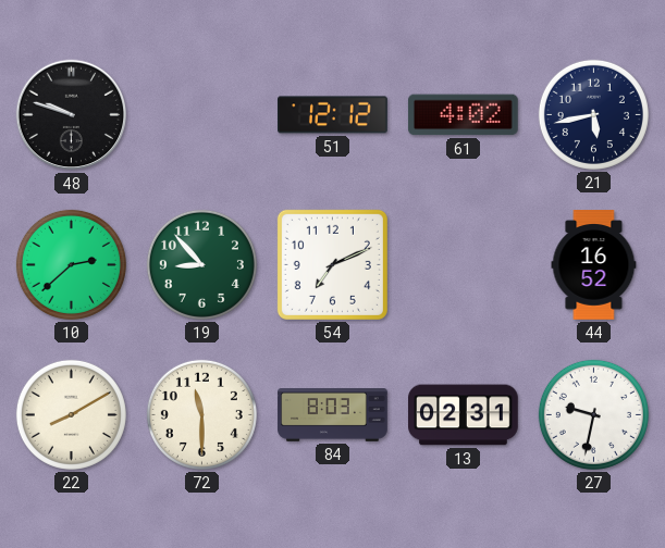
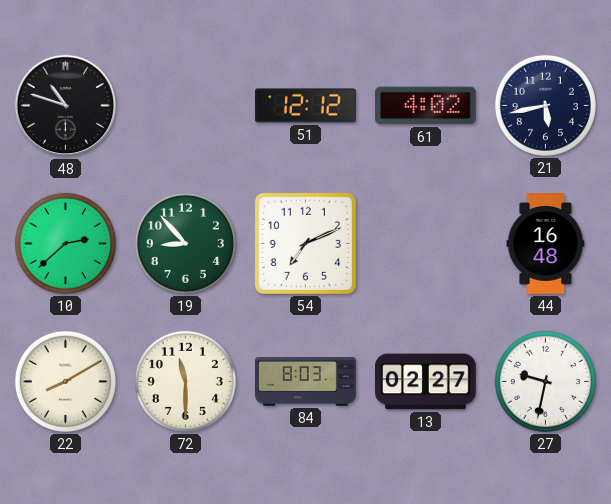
48: 9:48 -> 10:48
44: 16:52 -> 16:48
13: 02:31 -> 02:27
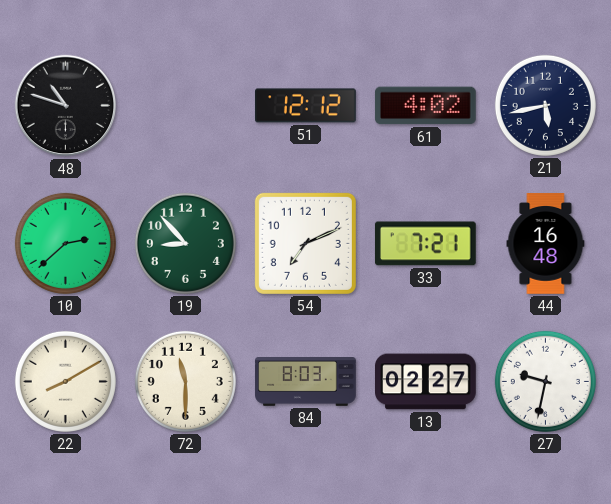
33: none -> 7:21
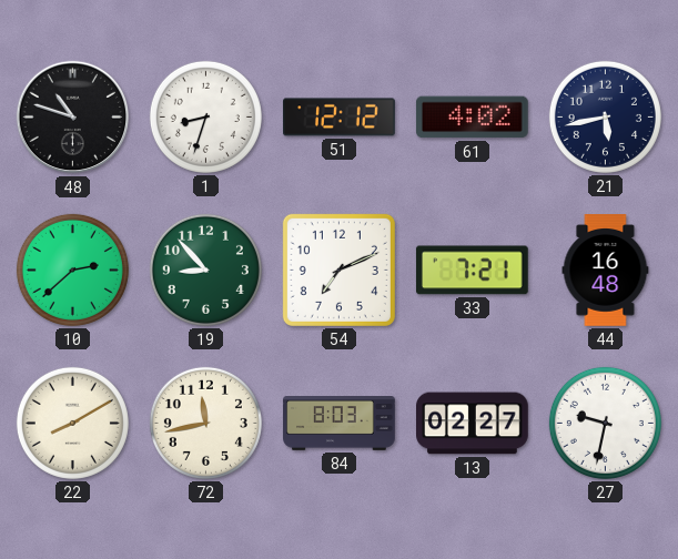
1: none -> 8:33
72: 11:30 -> 11:43
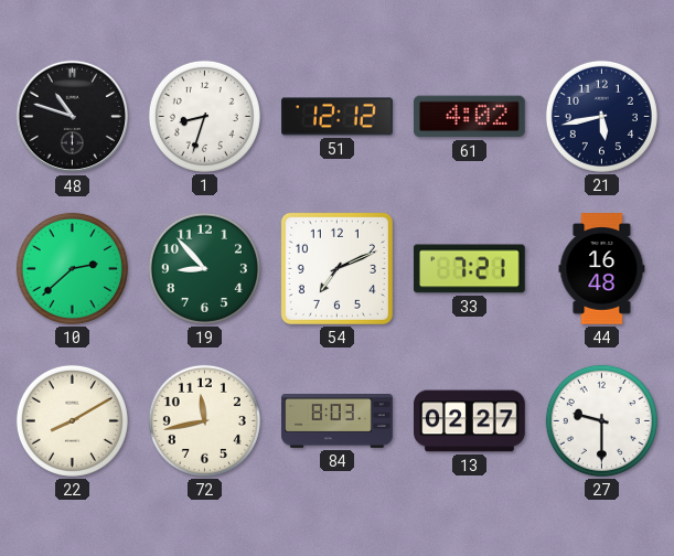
27: 9:32 -> 9:30
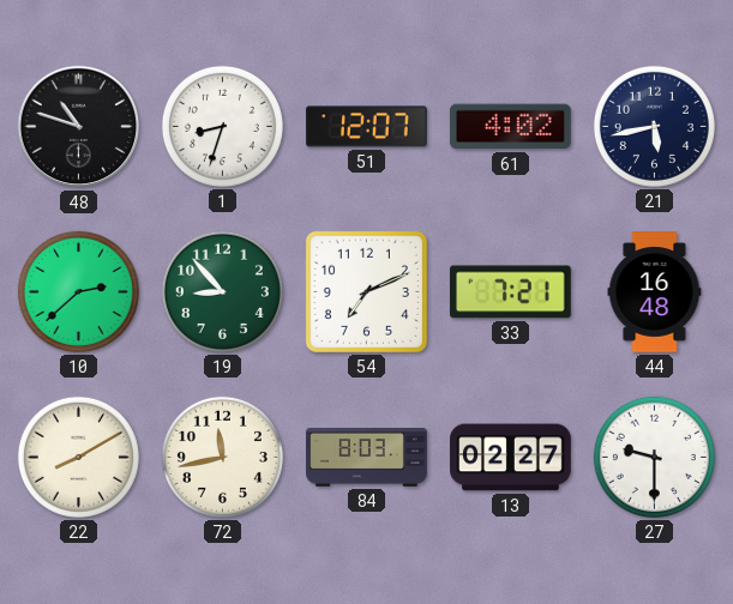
51: 12:12 -> 12:07
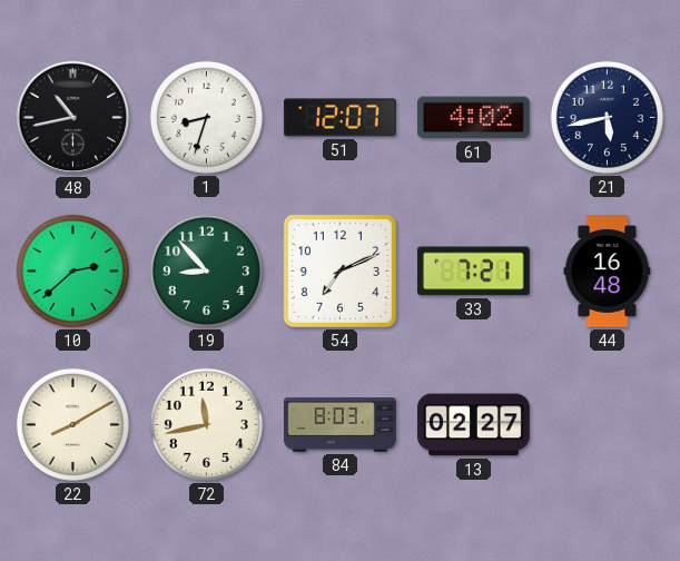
48: 10:48 -> 10:43
27: 9:30 -> none
